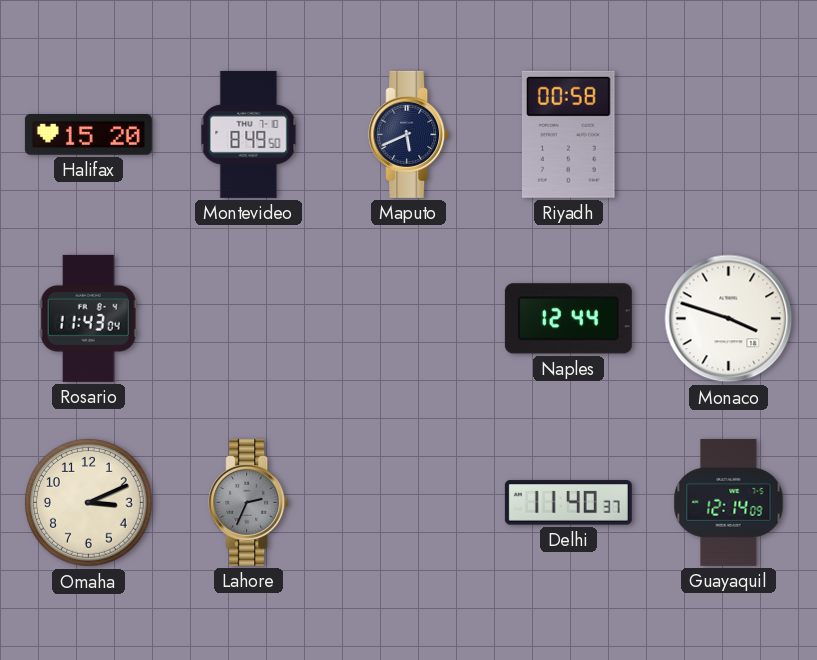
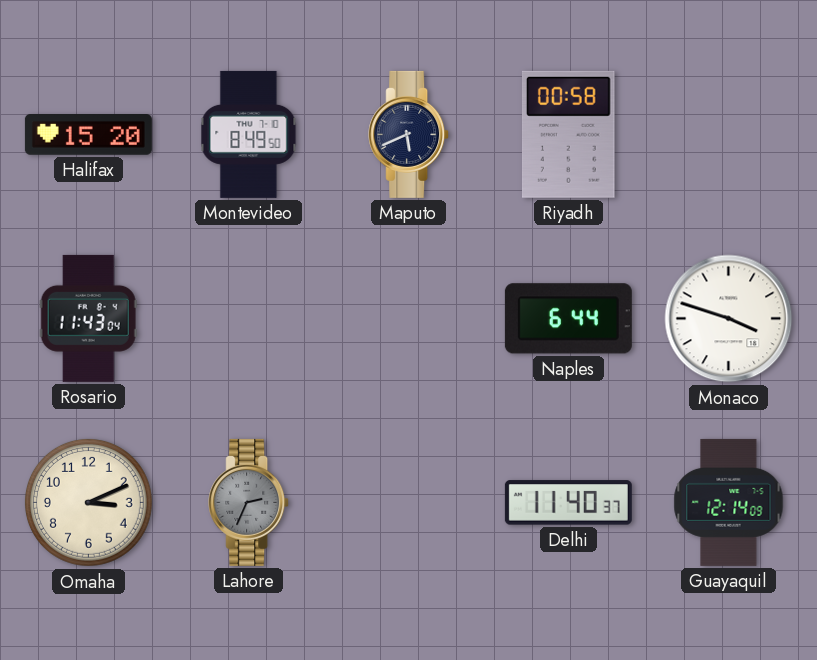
Naples: 12:44 -> 6:44
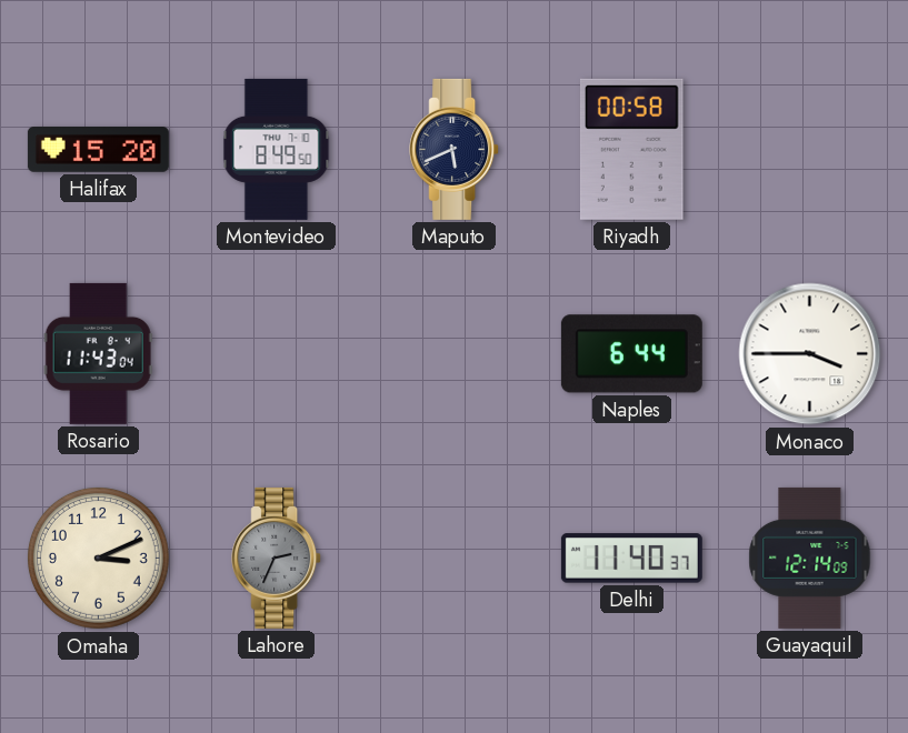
Monaco: 3:48 -> 3:45
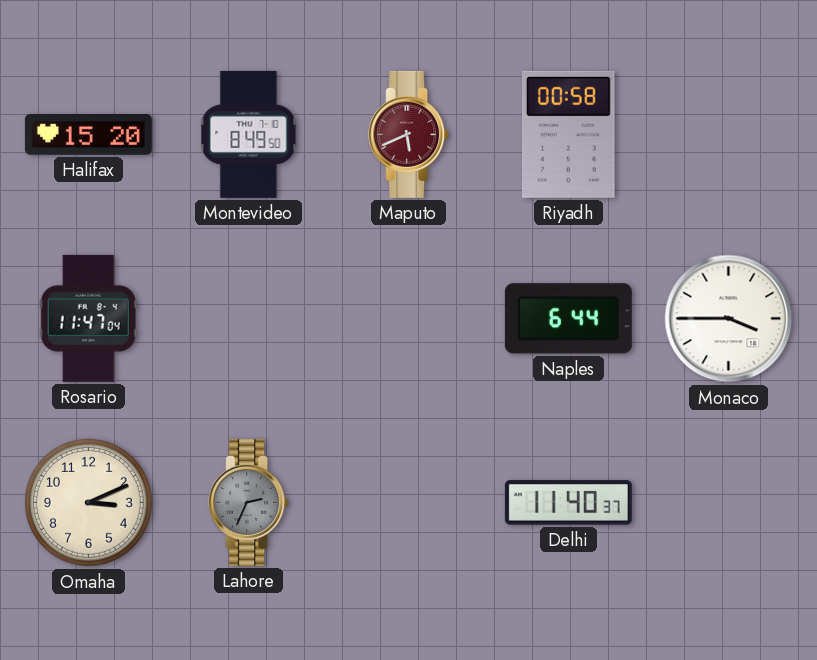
Maputo dial: navy -> burgundy
Rosario: 11:43 -> 11:47
Guayaquil: 12:14 -> none
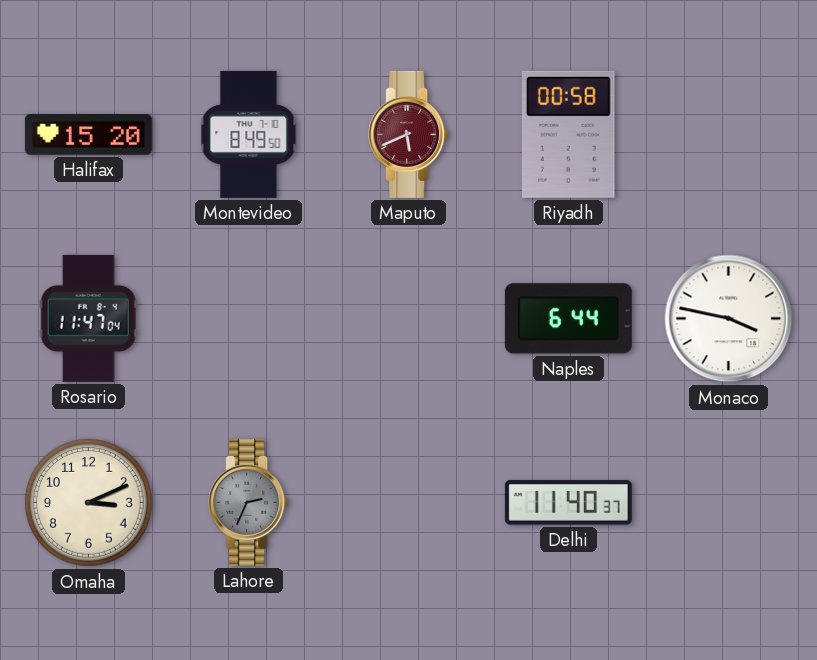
Monaco: 3:45 -> 3:47
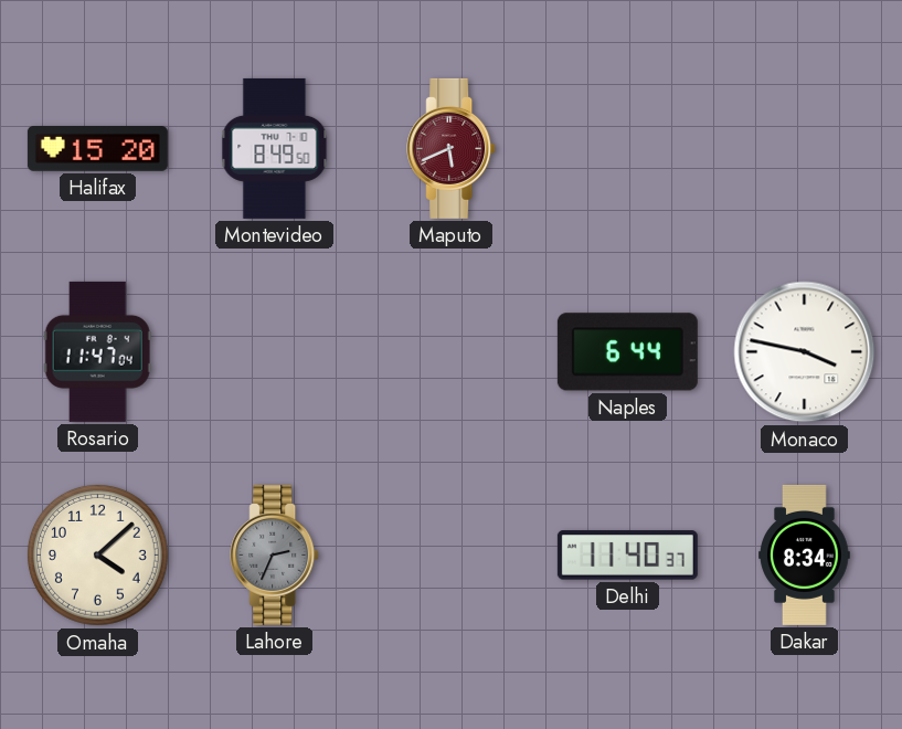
Riyadh: 00:58 -> none
Omaha: 3:11 -> 4:08
Dakar: none -> 8:34
